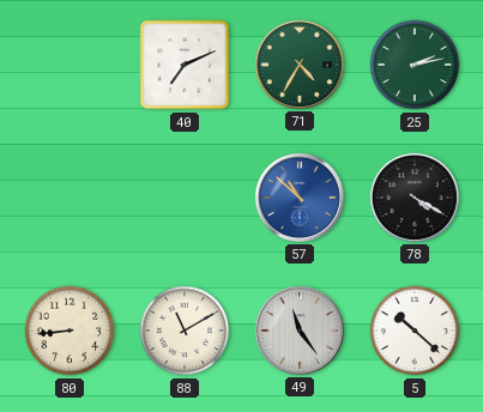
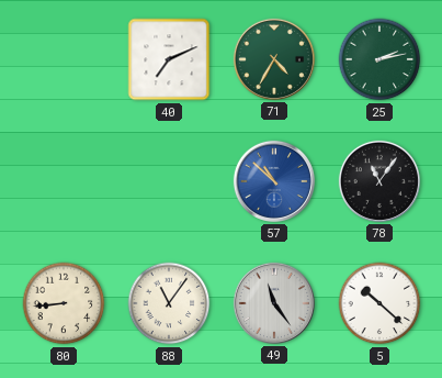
78: 4:20 -> 11:06
88: 11:10 -> 11:06
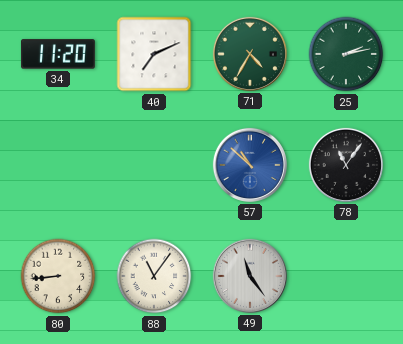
34: none -> 11:20
5: 10:22 -> none
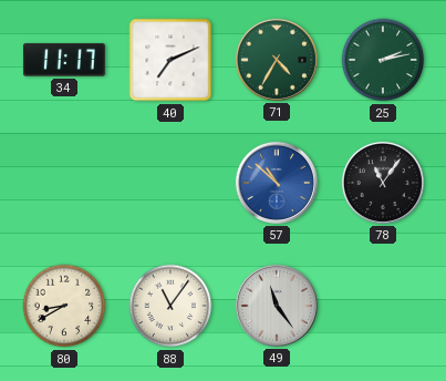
34: 11:20 -> 11:17
80: 8:44 -> 8:40
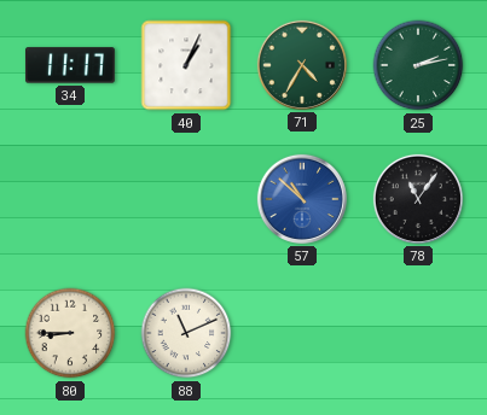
40: 7:11 -> 1:04
80: 8:40 -> 8:45
88: 11:06 -> 11:11
49: 11:24 -> none
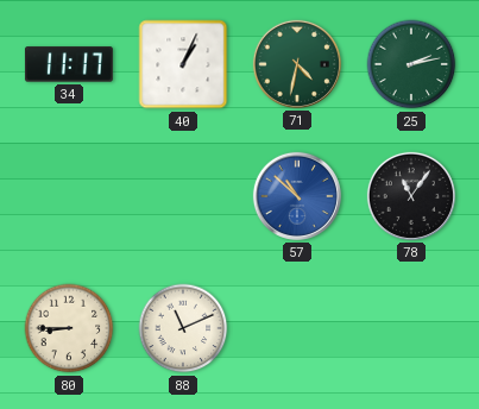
71: 4:35 -> 4:32
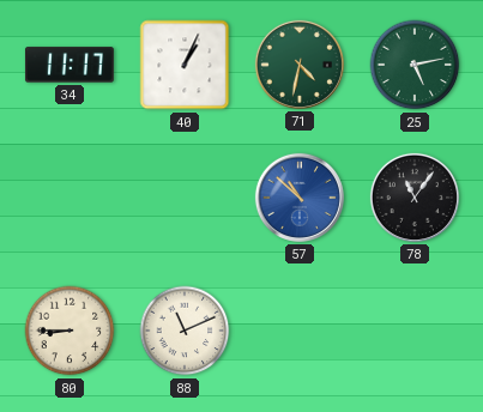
25: 2:13 -> 5:13
